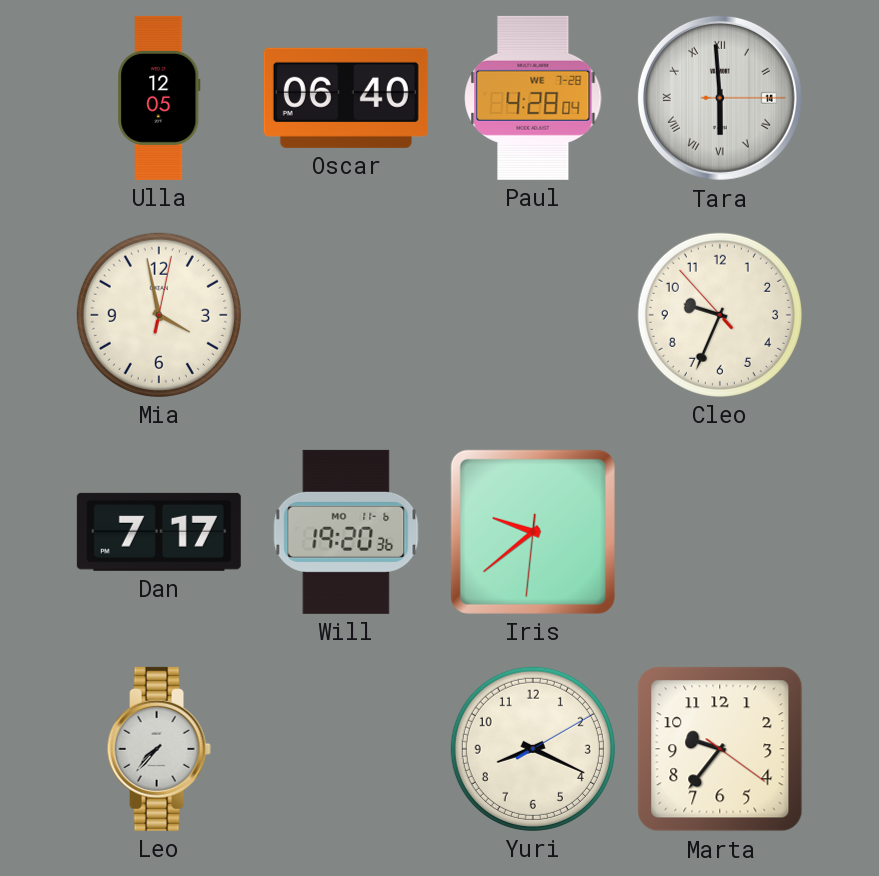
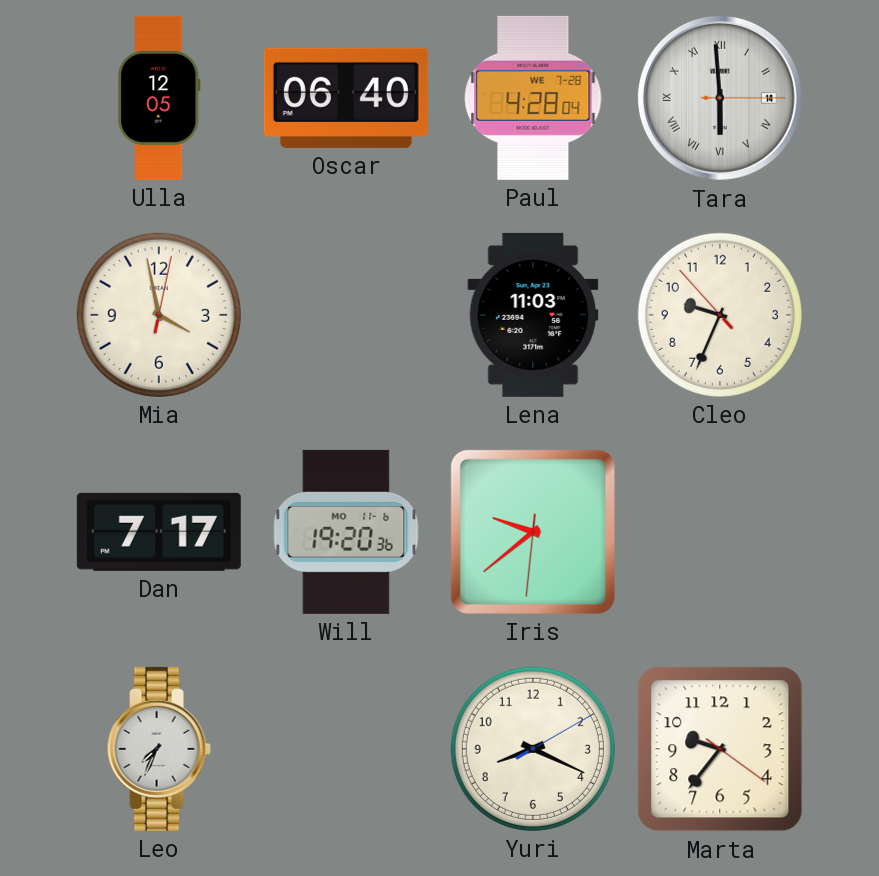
Lena: none -> 11:03
Leo: 7:37 -> 7:34
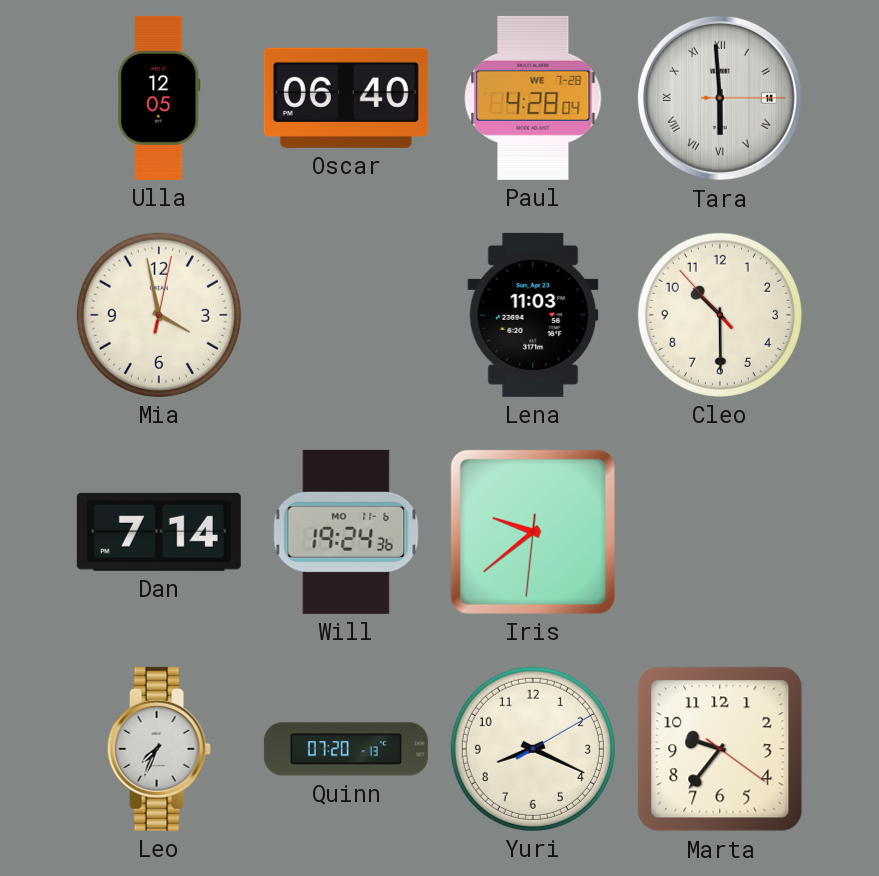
Cleo: 9:33 -> 10:29
Dan: 7:17 -> 7:14
Will: 19:20 -> 19:24
Quinn: none -> 07:20
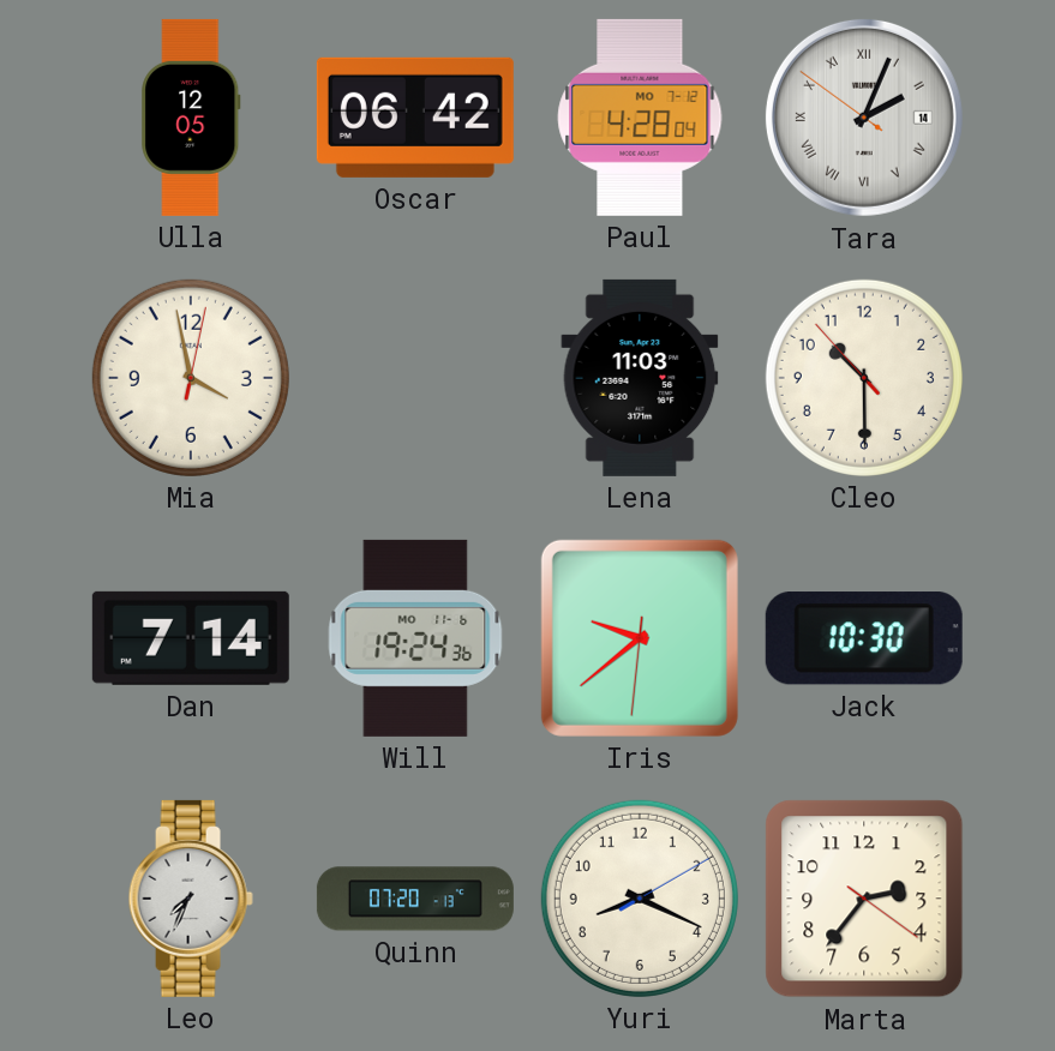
Oscar: 06:40 -> 06:42
Paul date: WE 7-28 -> MO 7-12
Tara: 5:59 -> 2:03
Jack: none -> 10:30
Marta: 9:36 -> 2:36
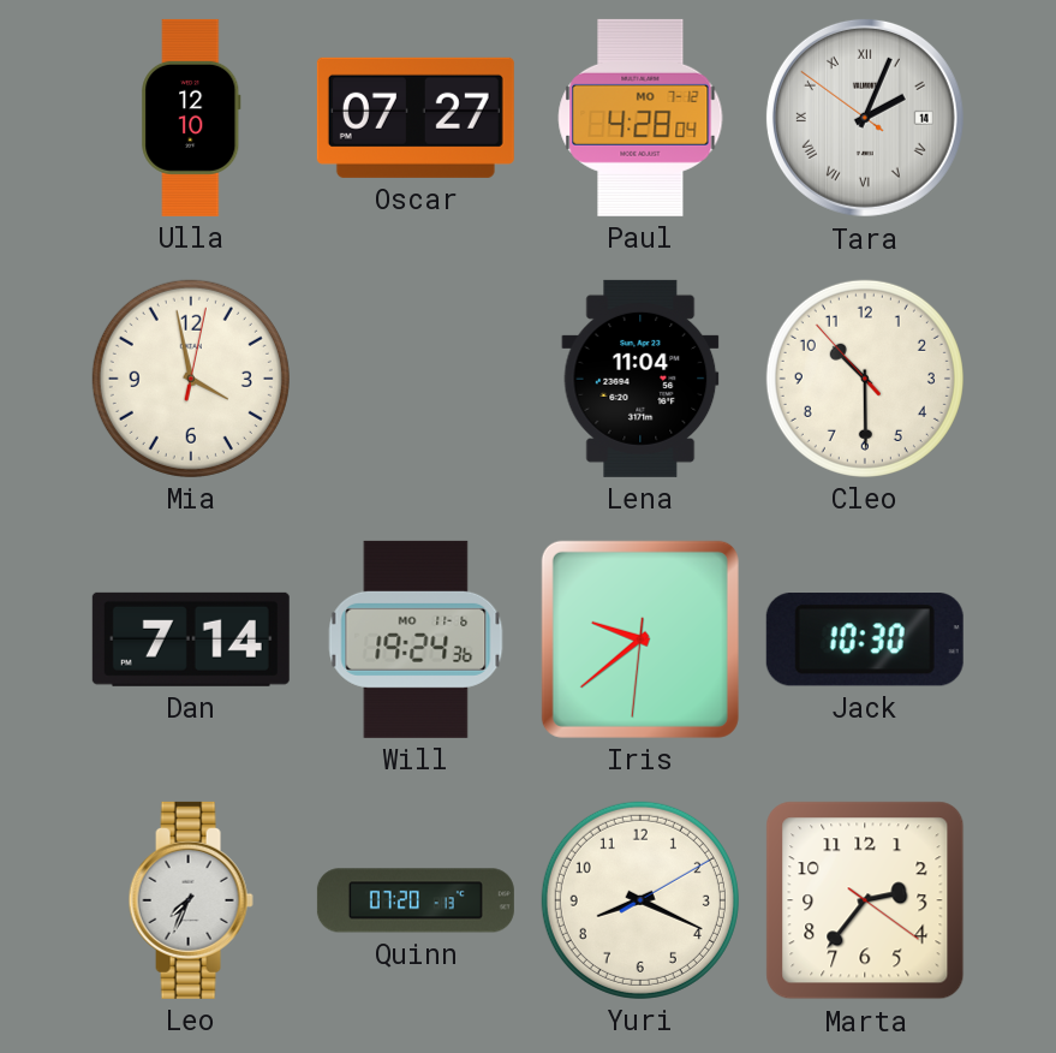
Ulla: 12:05 -> 12:10
Oscar: 06:42 -> 07:27
Lena: 11:03 -> 11:04
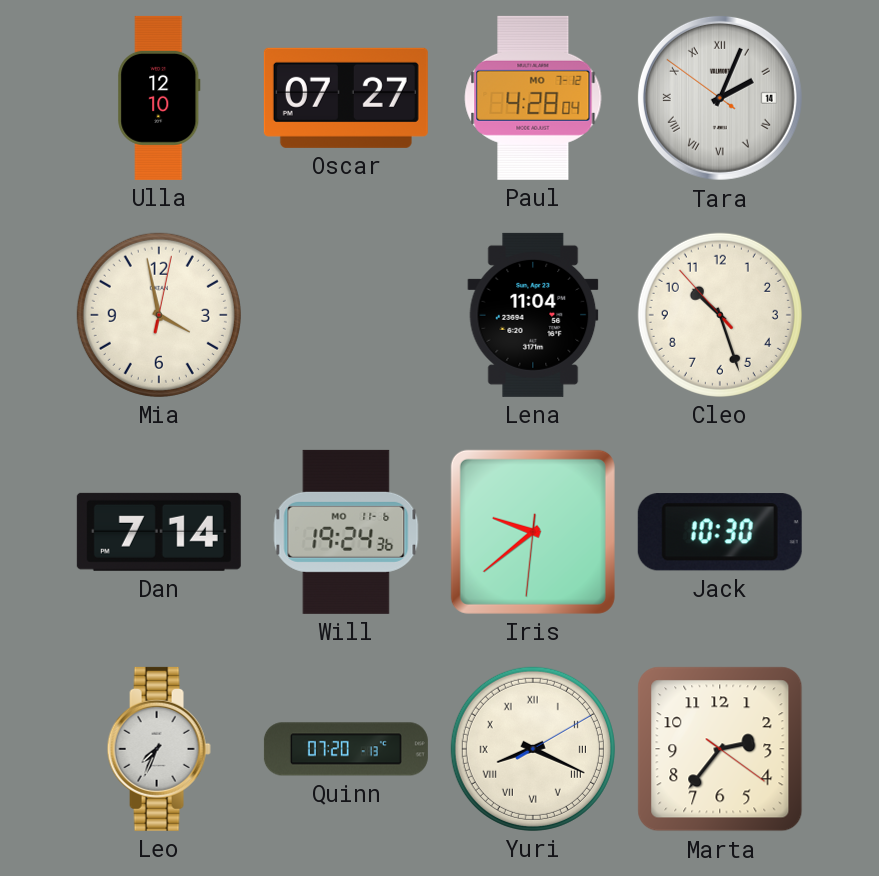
Cleo: 10:29 -> 10:26
Yuri numerals: Arabic -> Roman
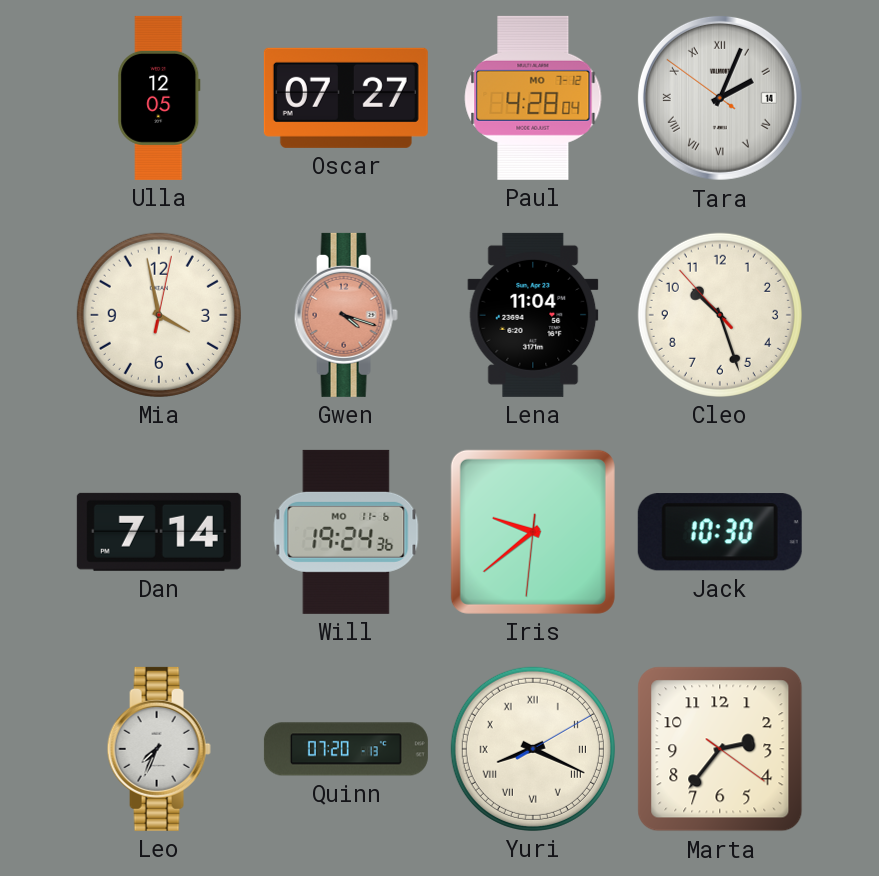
Ulla: 12:10 -> 12:05
Gwen: none -> 4:18
